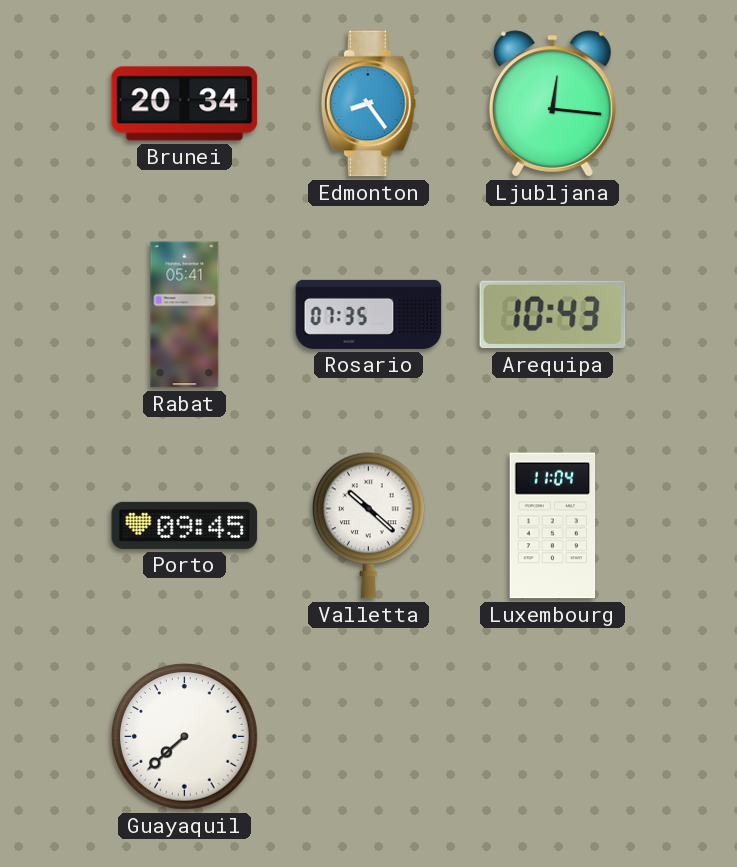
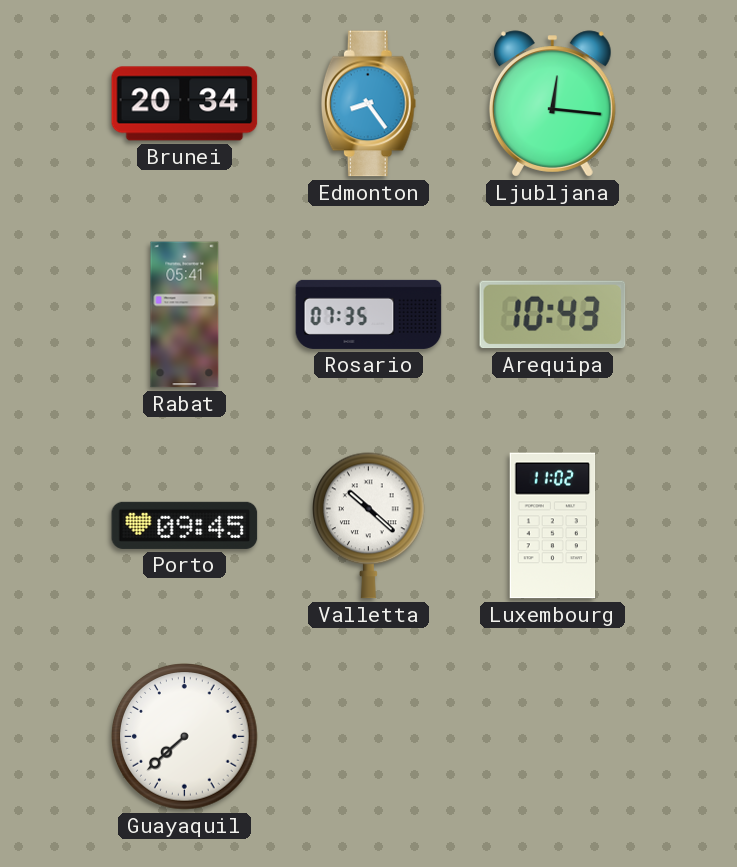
Luxembourg: 11:04 -> 11:02
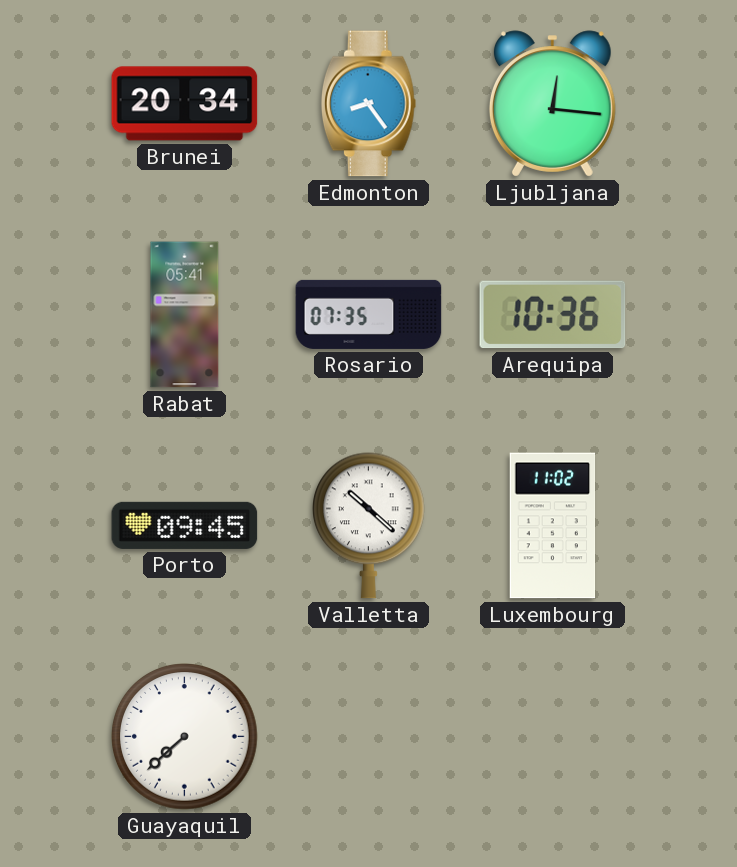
Arequipa: 10:43 -> 10:36
